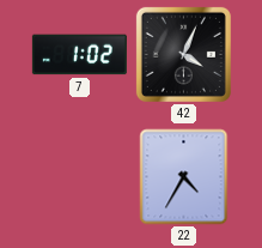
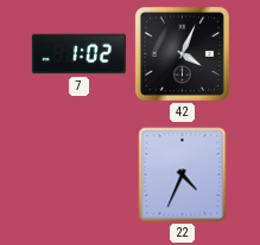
22: 4:35 -> 4:34
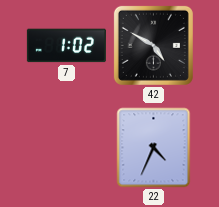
42: 4:04 -> 4:50
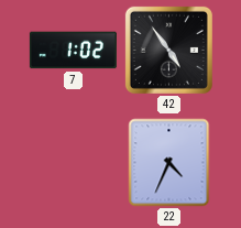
42: 4:50 -> 4:54
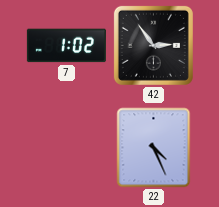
42: 4:54 -> 2:54
22: 4:34 -> 4:26
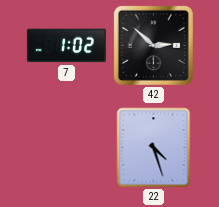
42: 2:54 -> 2:52
22: 4:26 -> 4:27
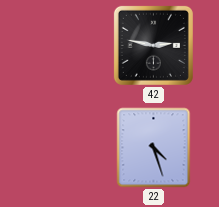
7: 1:02 -> none
42: 2:52 -> 2:47
